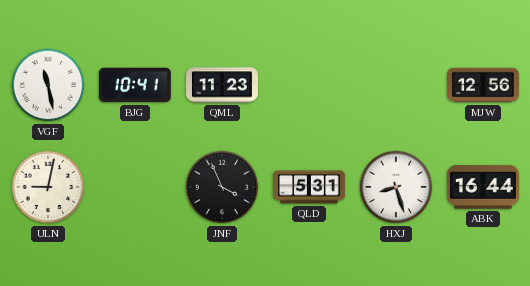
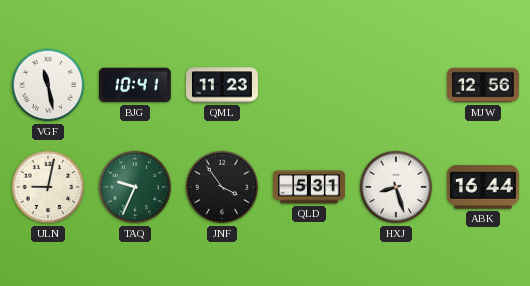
TAQ: none -> 9:34
JNF: 3:56 -> 3:54
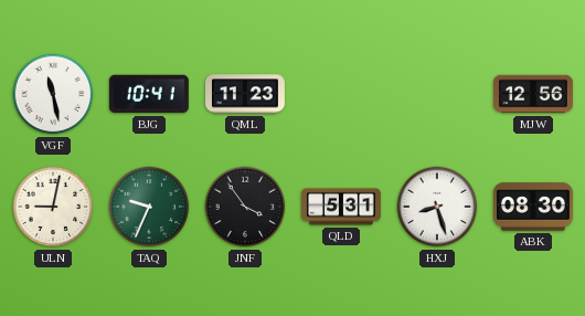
ABK: 16:44 -> 08:30
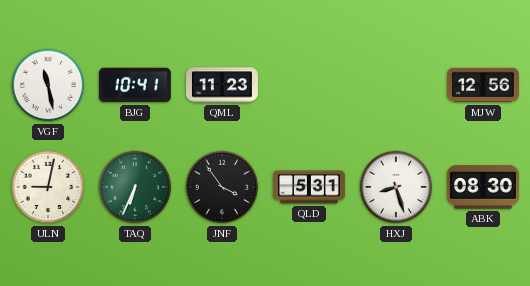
TAQ: 9:34 -> 6:34
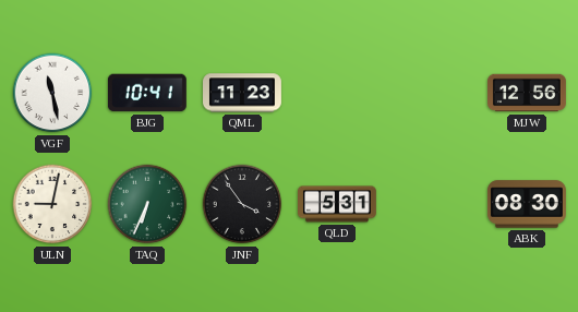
HXJ: 8:27 -> none
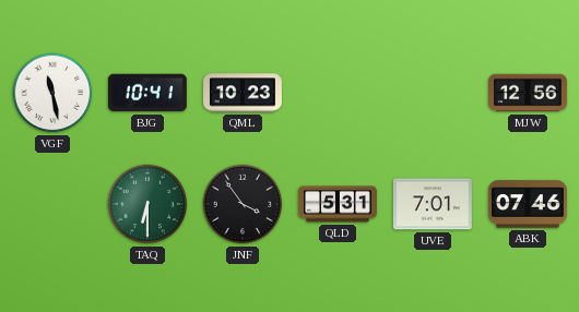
QML: 11:23 -> 10:23
ULN: 9:02 -> none
TAQ: 6:34 -> 6:30
UVE: none -> 7:01
ABK: 08:30 -> 07:46
